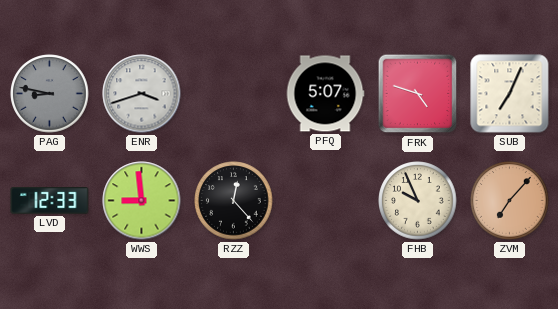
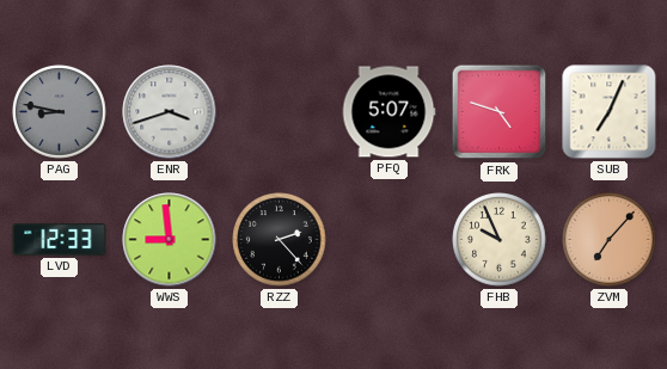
RZZ: 12:23 -> 2:23
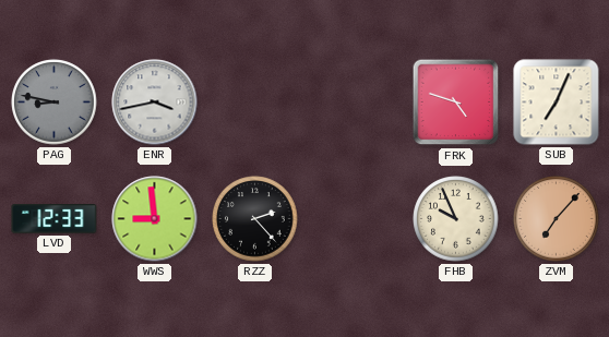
ENR: 3:42 -> 3:43
PFQ: 5:07 -> none
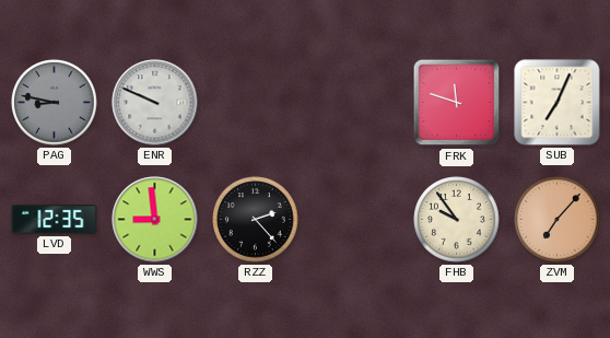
ENR: 3:43 -> 9:49
FRK: 4:48 -> 11:48
LVD: 12:33 -> 12:35
FHB: 9:56 -> 9:54
